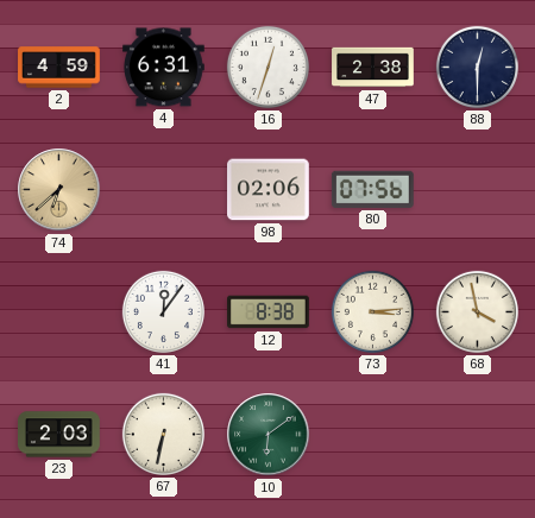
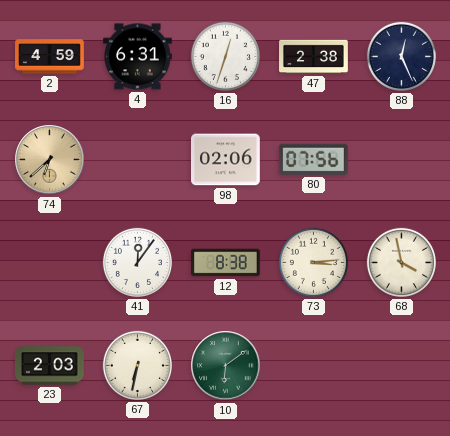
88: 12:30 -> 12:26
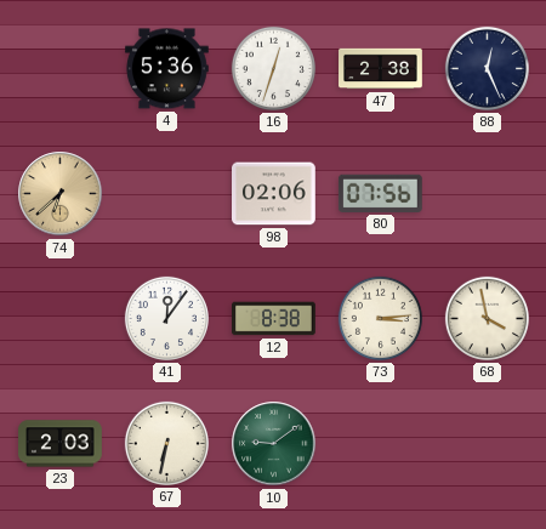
2: 4:59 -> none
4: 6:31 -> 5:36
10: 6:09 -> 9:09
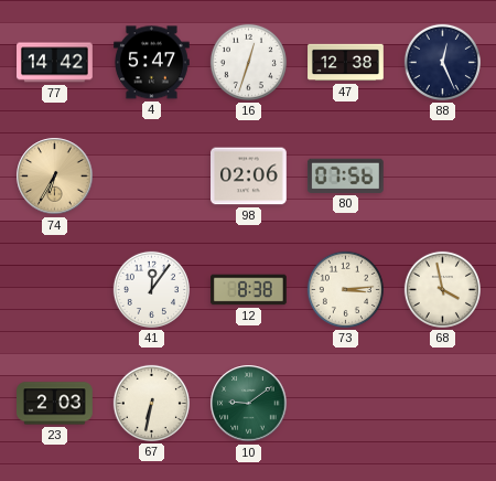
77: none -> 14:42
4: 5:36 -> 5:47
47: 2:38 -> 12:38
74: 6:38 -> 6:35
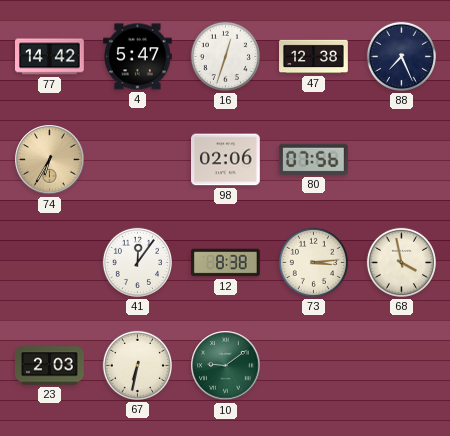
88: 12:26 -> 7:26
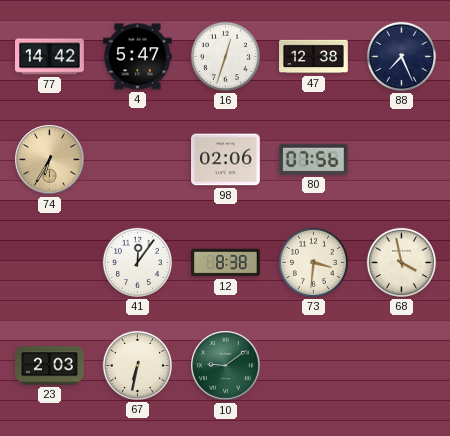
73: 3:14 -> 3:31
